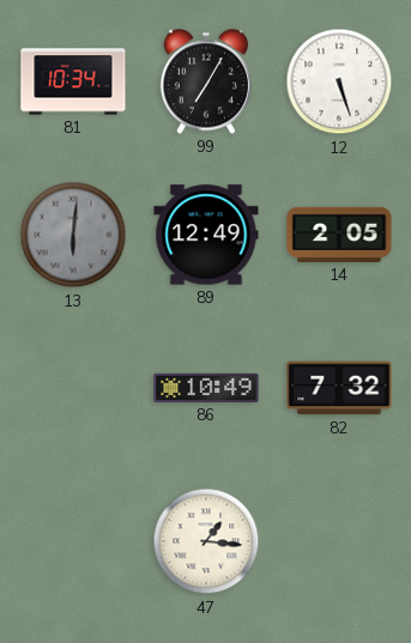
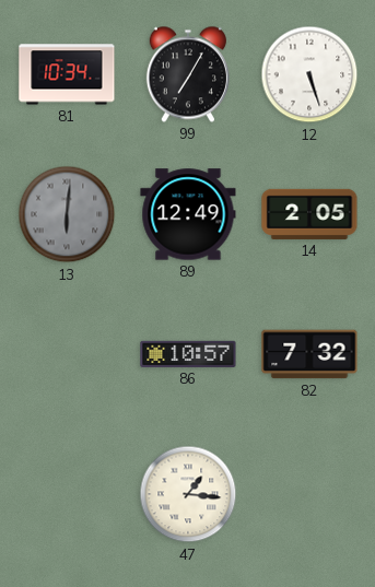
86: 10:49 -> 10:57
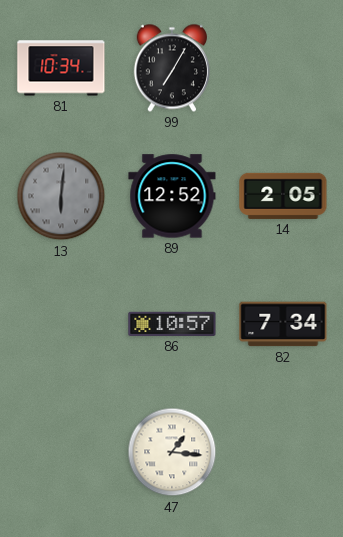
12: 5:27 -> none
89: 12:49 -> 12:52
82: 7:32 -> 7:34
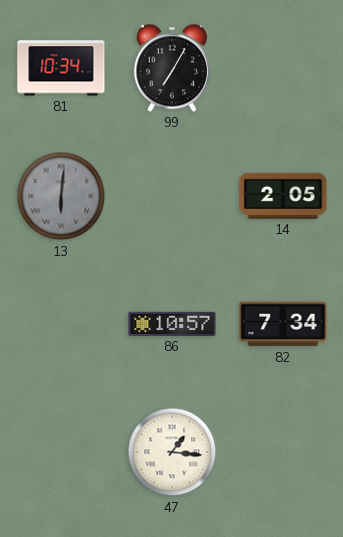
89: 12:52 -> none
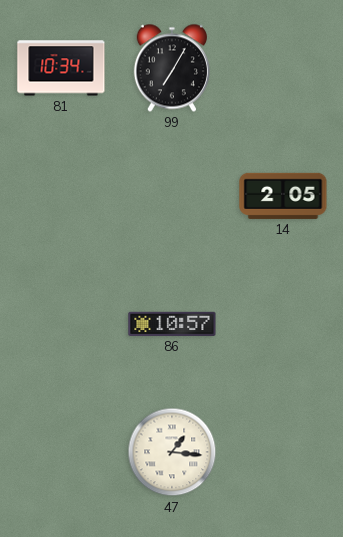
13: 6:01 -> none
82: 7:34 -> none
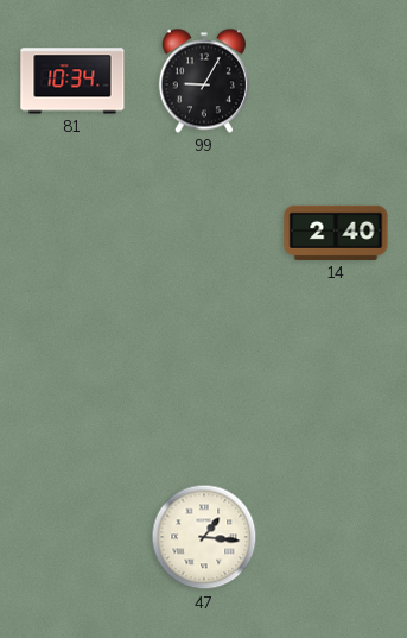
99: 7:05 -> 9:05
14: 2:05 -> 2:40
86: 10:57 -> none
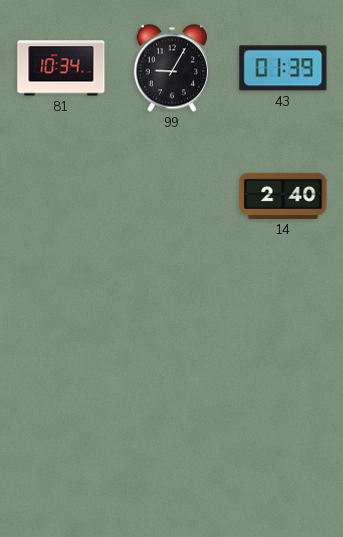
43: none -> 01:39
47: 1:16 -> none
